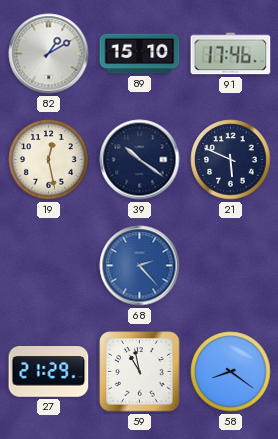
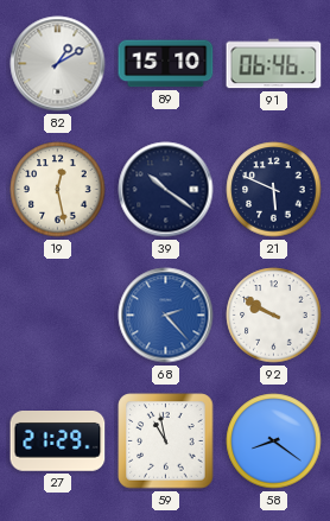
91: 17:46 -> 06:46
92: none -> 9:50
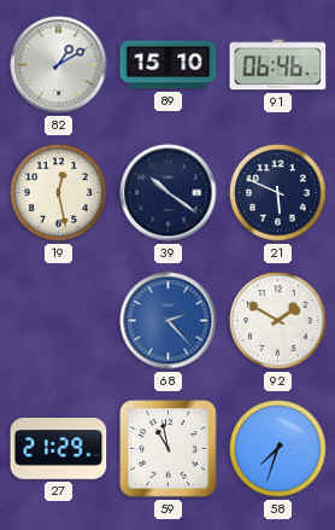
92: 9:50 -> 1:50
58: 8:21 -> 7:33
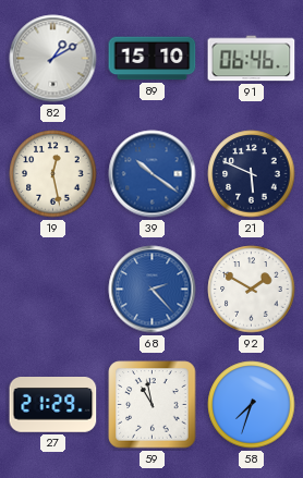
39 dial: navy -> blue
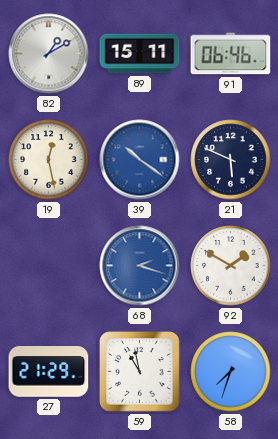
89: 15:10 -> 15:11
68: 2:23 -> 2:18
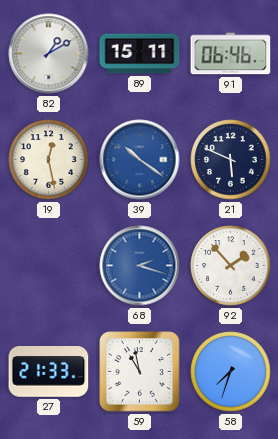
92: 1:50 -> 1:53
27: 21:29 -> 21:33
